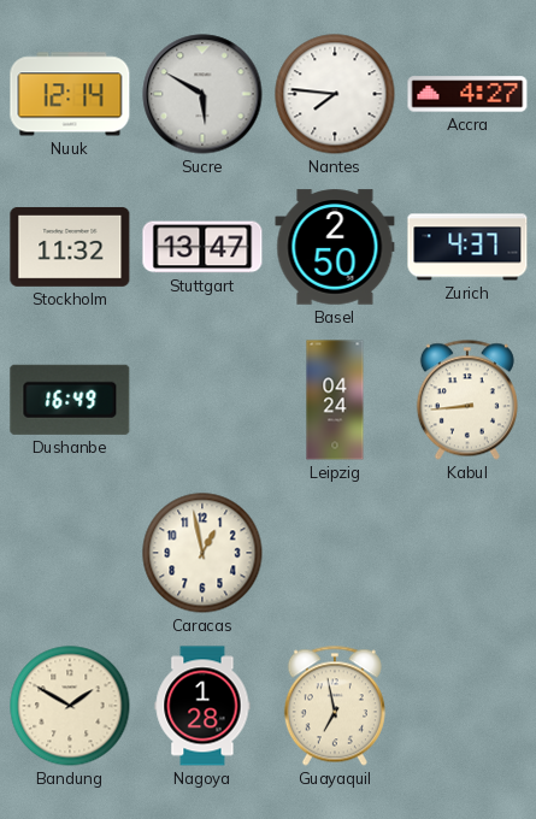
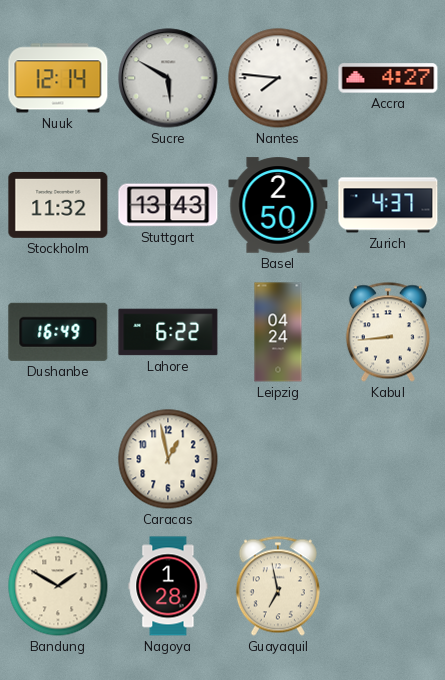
Stuttgart: 13:47 -> 13:43
Lahore: none -> 6:22
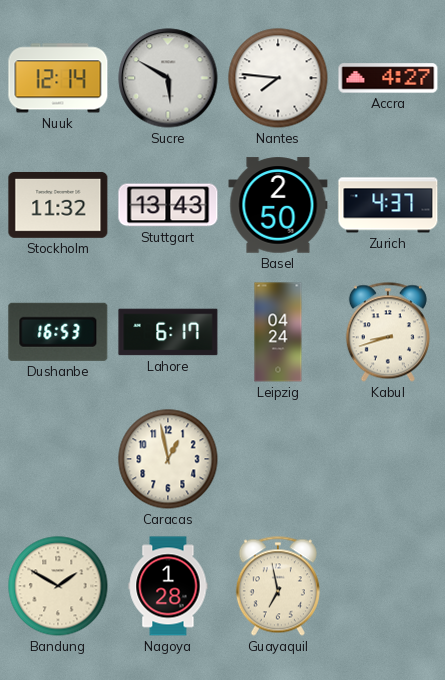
Dushanbe: 16:49 -> 16:53
Lahore: 6:22 -> 6:17
Kabul: 8:44 -> 8:42
